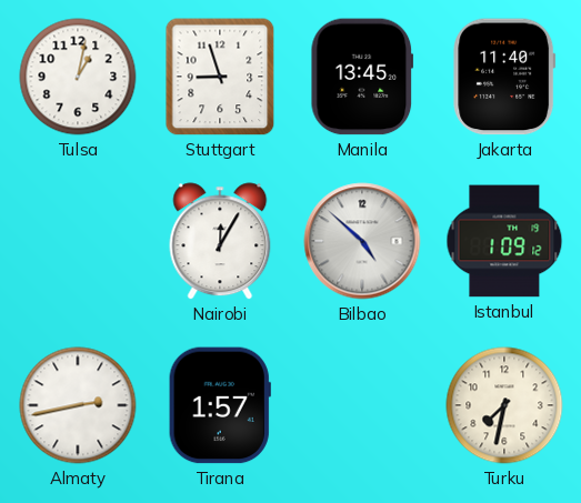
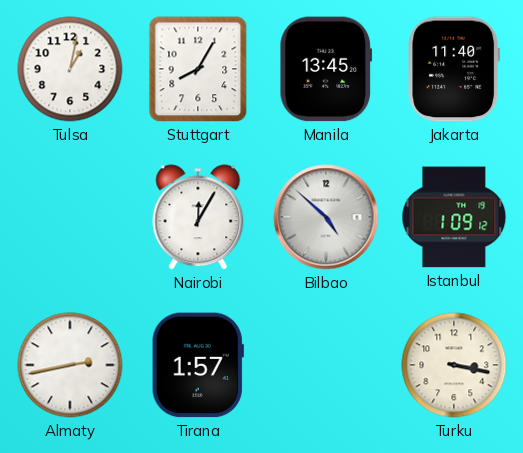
Stuttgart: 8:57 -> 8:05
Turku: 7:32 -> 3:17
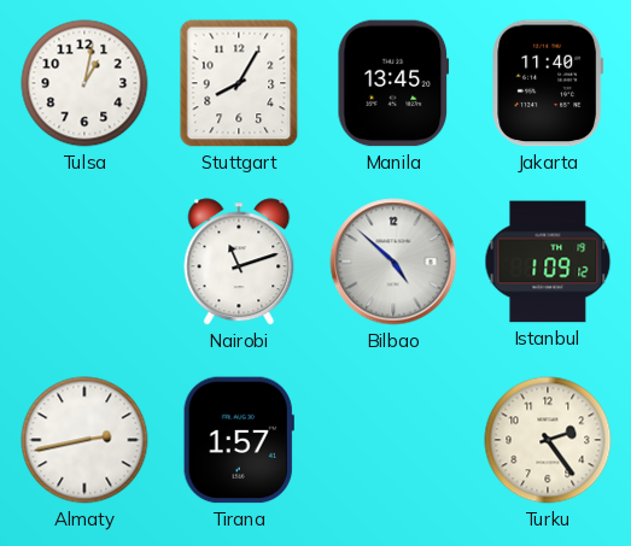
Nairobi: 12:05 -> 11:12
Turku: 3:17 -> 2:24
